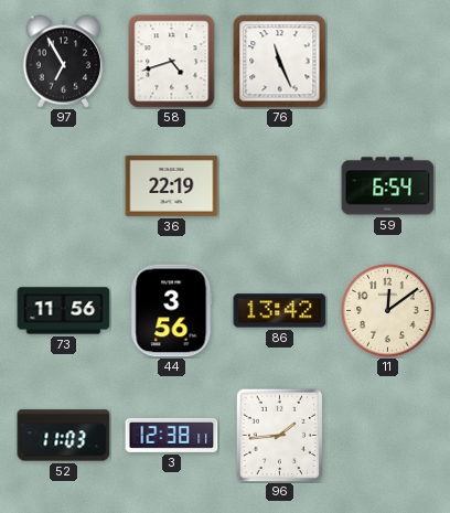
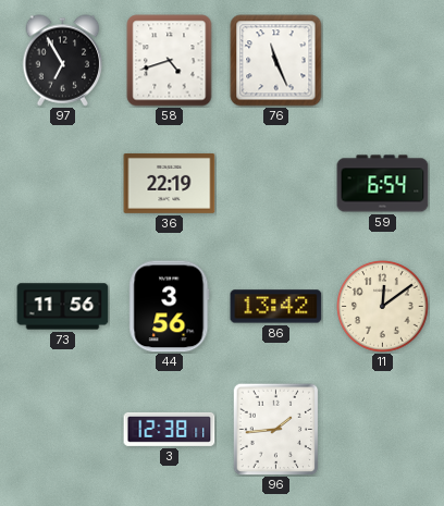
52: 11:03 -> none
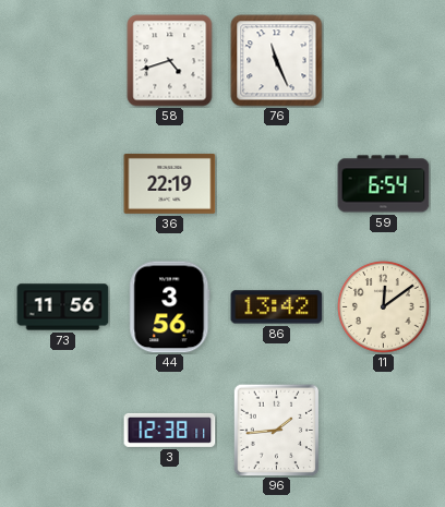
97: 6:55 -> none
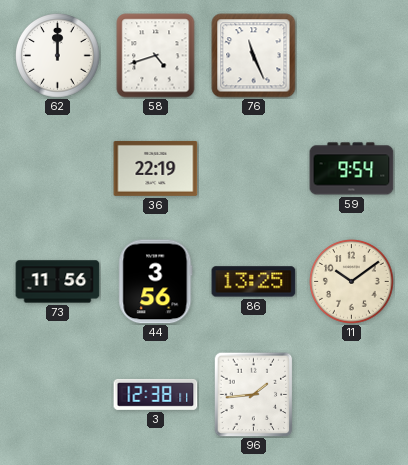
62: none -> 12:00
59: 6:54 -> 9:54
86: 13:42 -> 13:25
11: 12:09 -> 10:09
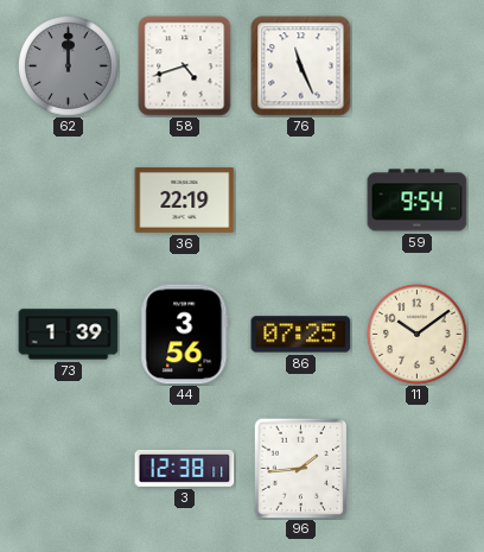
62 dial: white -> grey
73: 11:56 -> 1:39
86: 13:25 -> 07:25
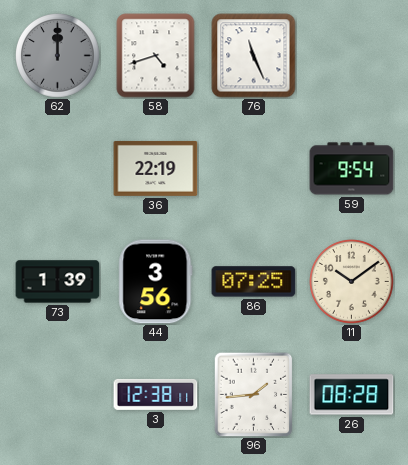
26: none -> 08:28
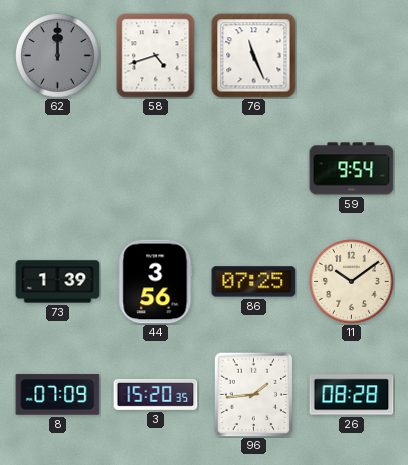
36: 22:19 -> none
8: none -> 07:09
3: 12:38 -> 15:20
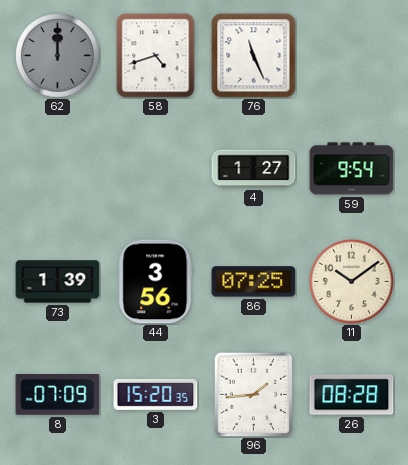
4: none -> 1:27
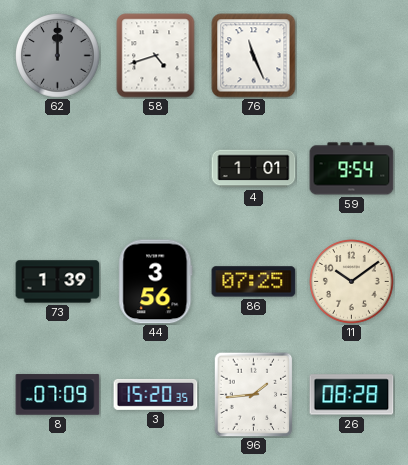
4: 1:27 -> 1:01
